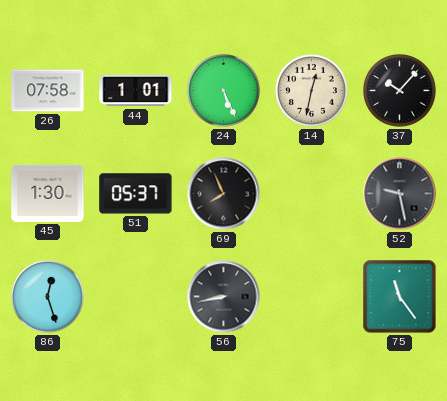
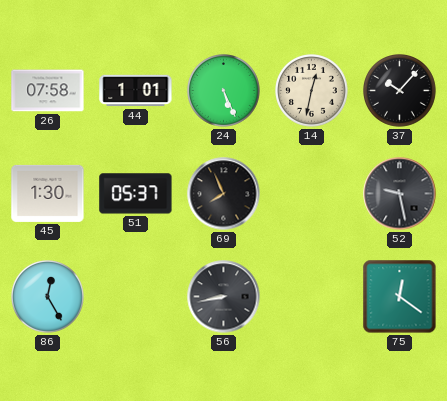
86: 12:27 -> 12:25
75: 11:24 -> 12:21
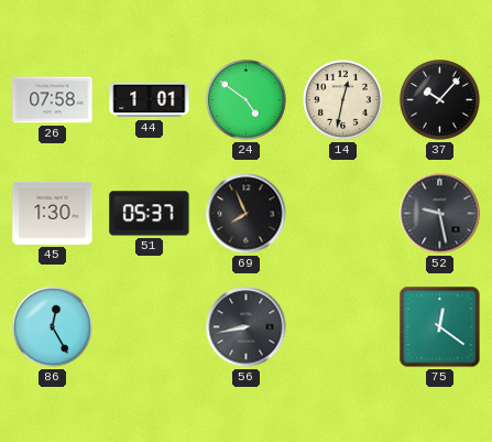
24: 5:26 -> 4:51
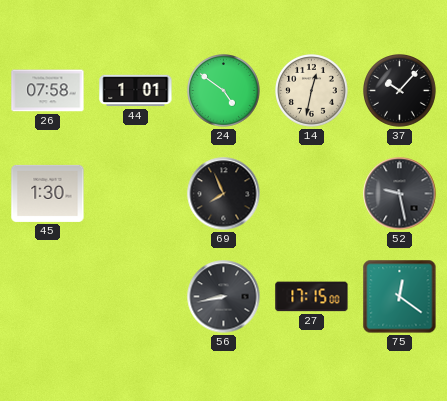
51: 05:37 -> none
86: 12:25 -> none
27: none -> 17:15
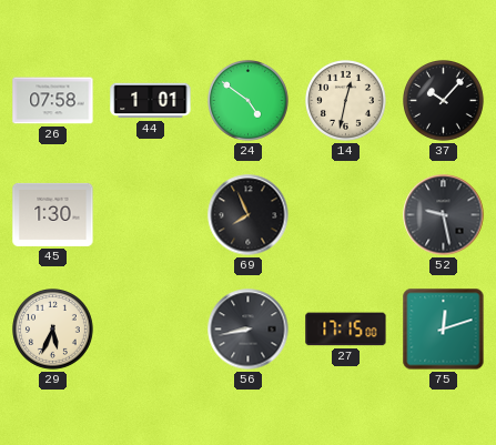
29: none -> 5:34
75: 12:21 -> 12:12
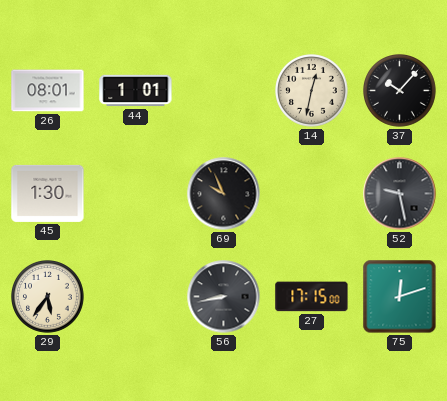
26: 07:58 -> 08:01
24: 4:51 -> none
69: 7:56 -> 9:56
29: 5:34 -> 5:36
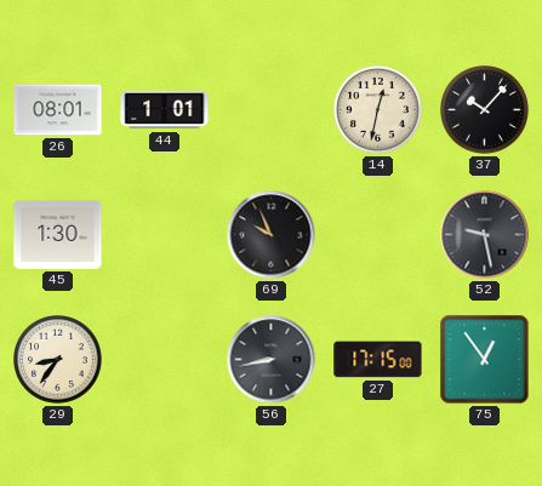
29: 5:36 -> 8:36
75: 12:12 -> 12:54
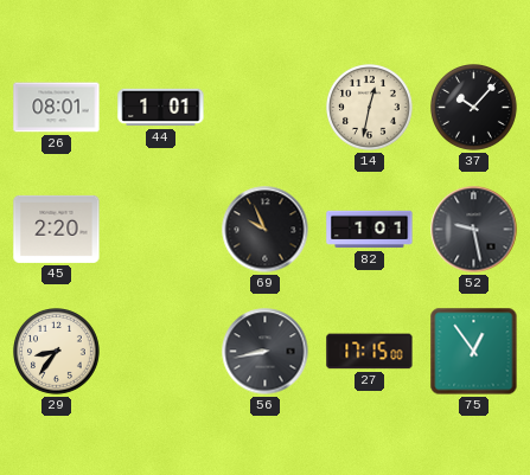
45: 1:30 -> 2:20
82: none -> 1:01
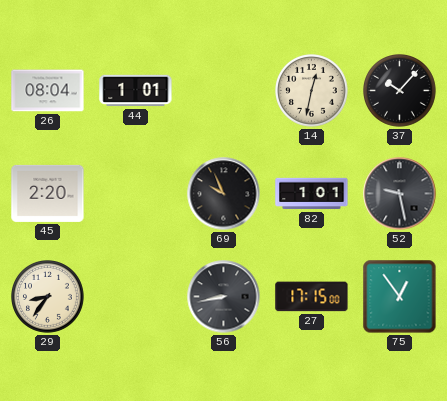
26: 08:01 -> 08:04
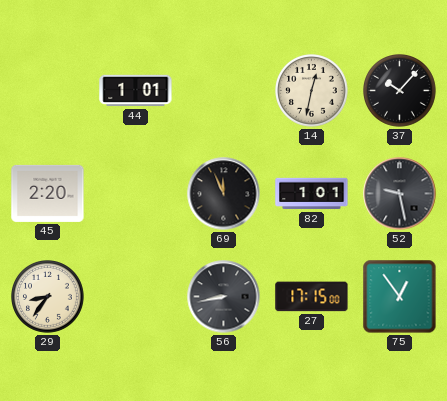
26: 08:04 -> none
69: 9:56 -> 11:56
